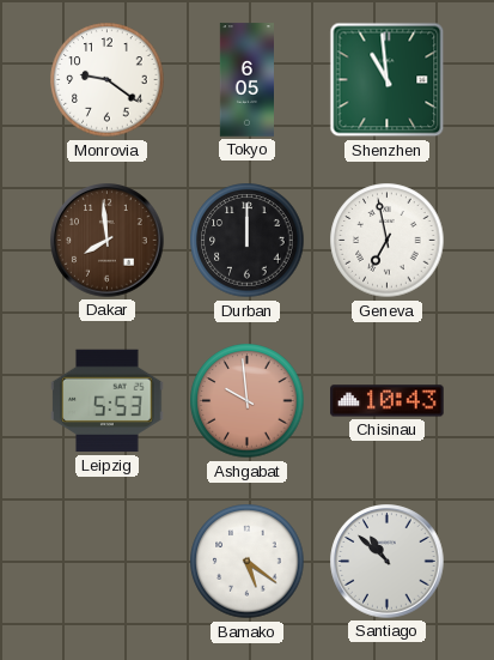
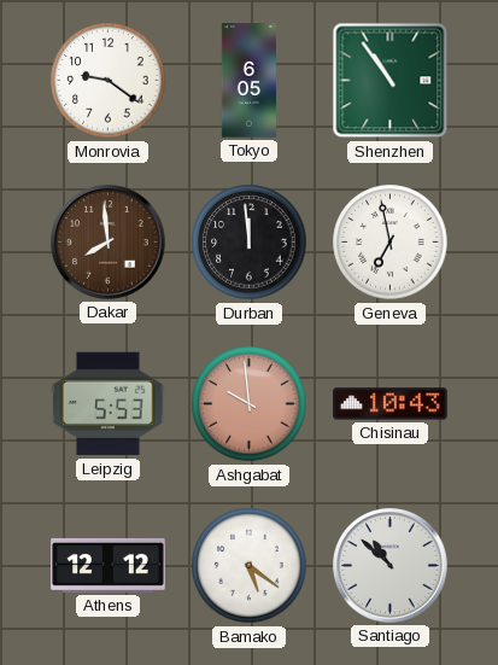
Shenzhen: 10:59 -> 10:54
Durban: 12:00 -> 11:59
Athens: none -> 12:12
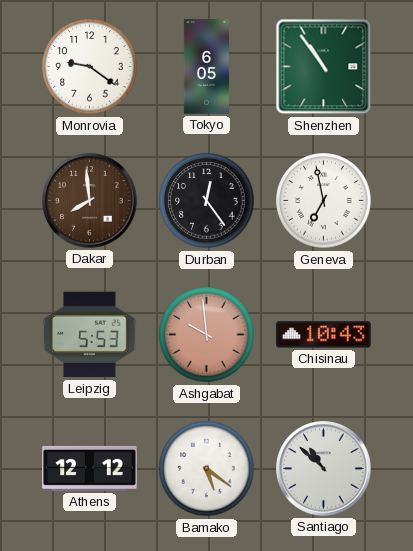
Durban: 11:59 -> 12:24
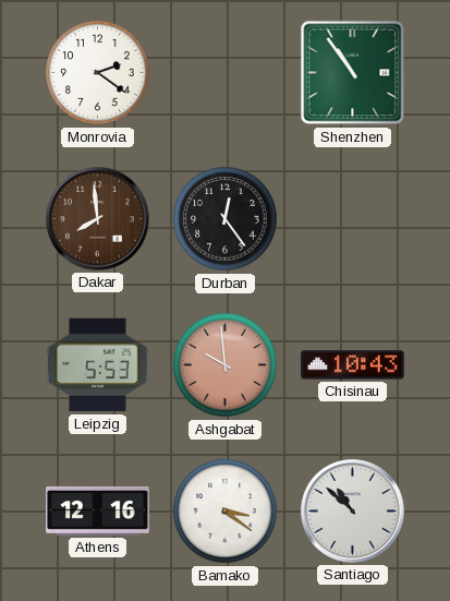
Monrovia: 9:21 -> 2:21
Tokyo: 6:05 -> none
Geneva: 6:58 -> none
Athens: 12:12 -> 12:16
Bamako: 5:21 -> 3:21
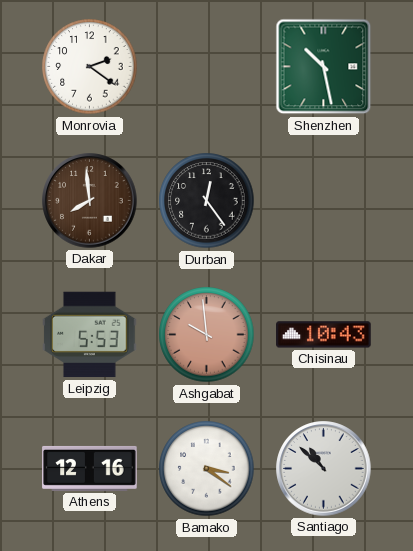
Shenzhen: 10:54 -> 10:28
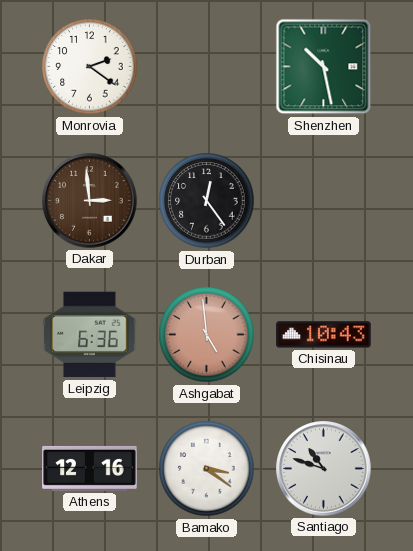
Dakar: 7:59 -> 2:59
Leipzig: 5:53 -> 6:36
Ashgabat: 9:59 -> 4:59
Santiago: 10:52 -> 10:48
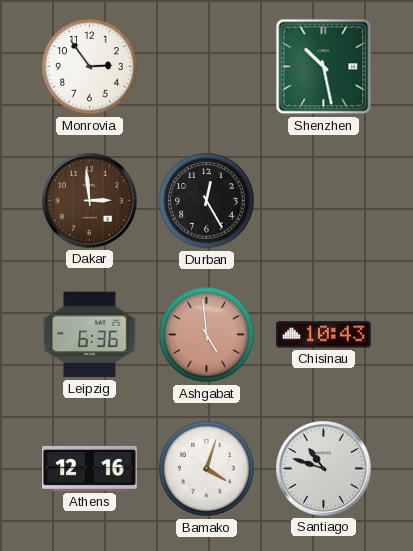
Monrovia: 2:21 -> 2:54
Durban: 12:24 -> 12:25
Bamako: 3:21 -> 4:03
